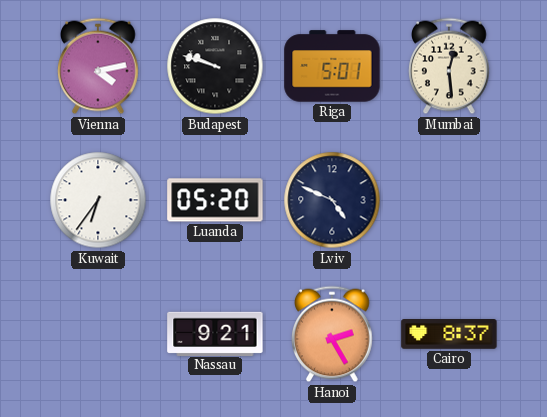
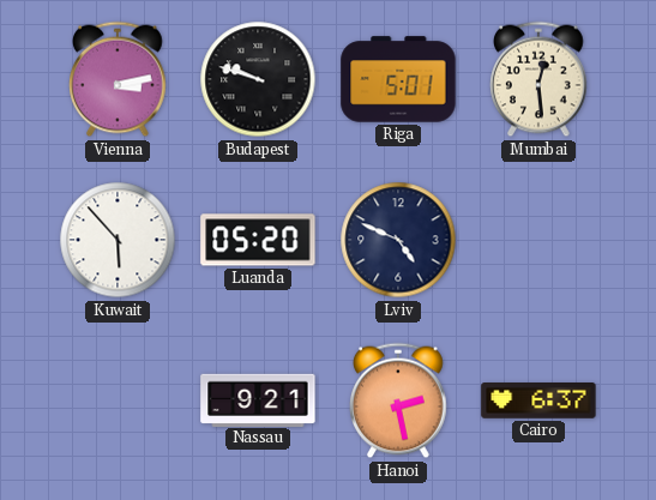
Vienna: 4:13 -> 3:13
Kuwait: 6:36 -> 5:53
Hanoi: 2:25 -> 2:28
Cairo: 8:37 -> 6:37
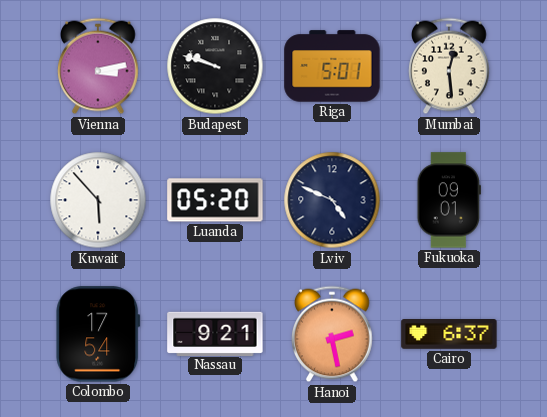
Fukuoka: none -> 09:01
Colombo: none -> 17:54
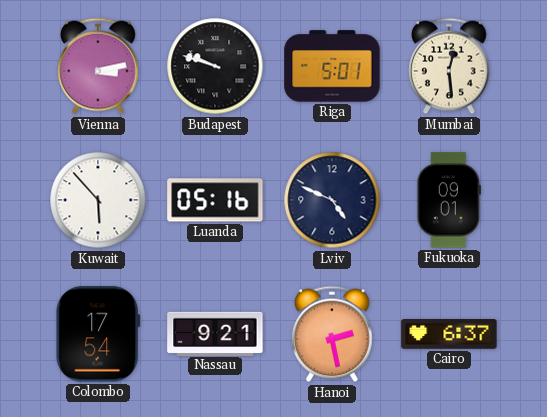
Luanda: 05:20 -> 05:16
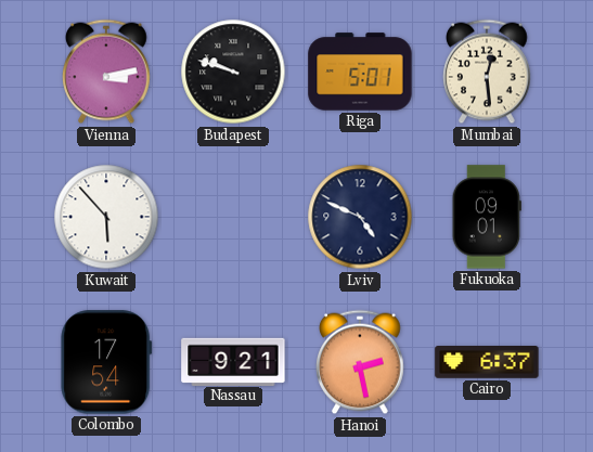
Luanda: 05:16 -> none
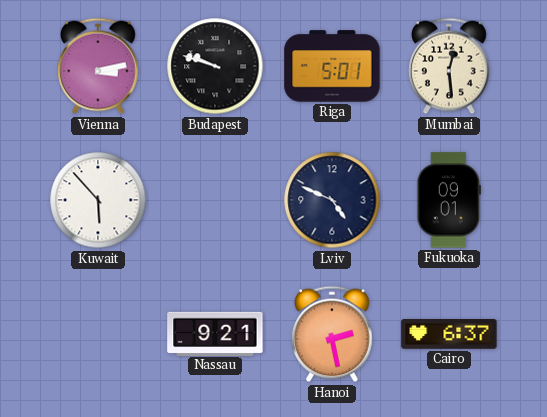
Colombo: 17:54 -> none
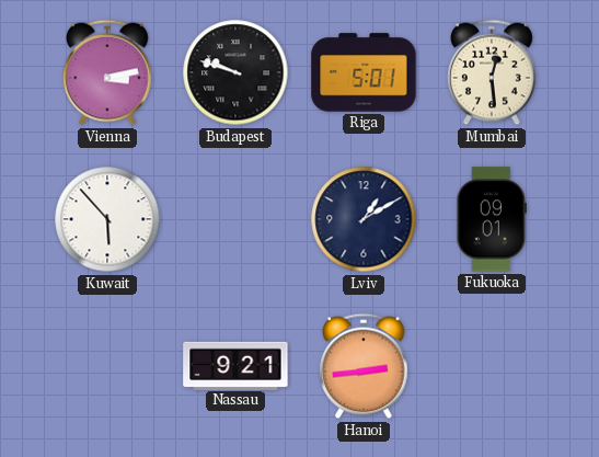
Lviv: 4:49 -> 1:10
Hanoi: 2:28 -> 2:44
Cairo: 6:37 -> none
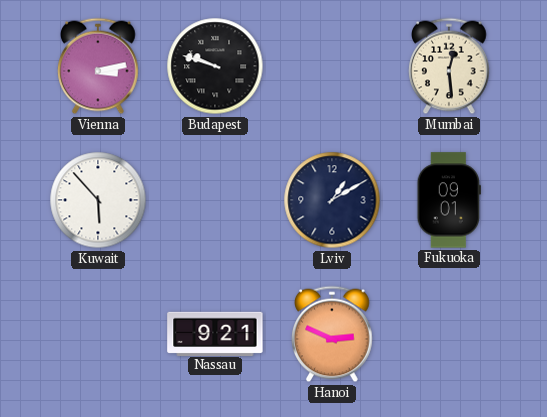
Riga: 5:01 -> none
Hanoi: 2:44 -> 2:49
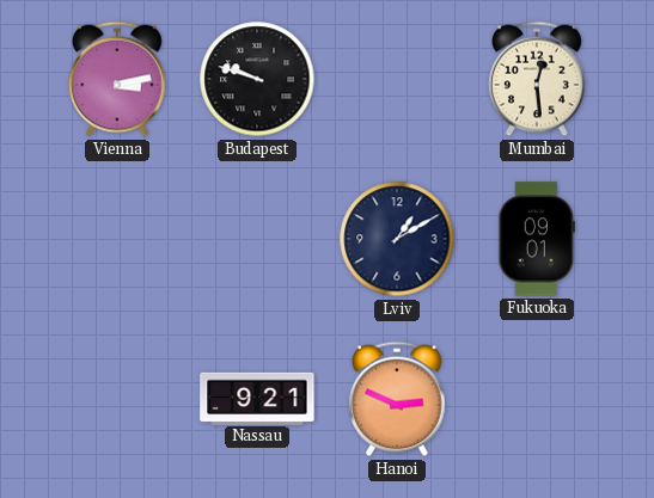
Kuwait: 5:53 -> none
